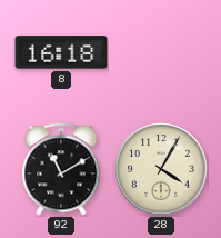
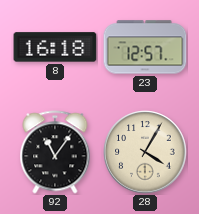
23: none -> 12:57
92: 11:10 -> 11:06
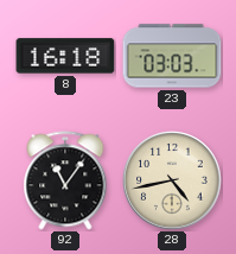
23: 12:57 -> 03:03
28: 4:05 -> 4:43
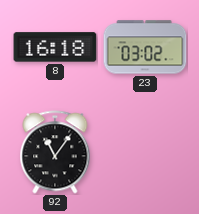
23: 03:03 -> 03:02
28: 4:43 -> none
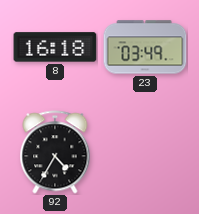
23: 03:02 -> 03:49
92: 11:06 -> 4:35
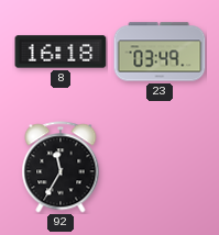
92: 4:35 -> 11:35
